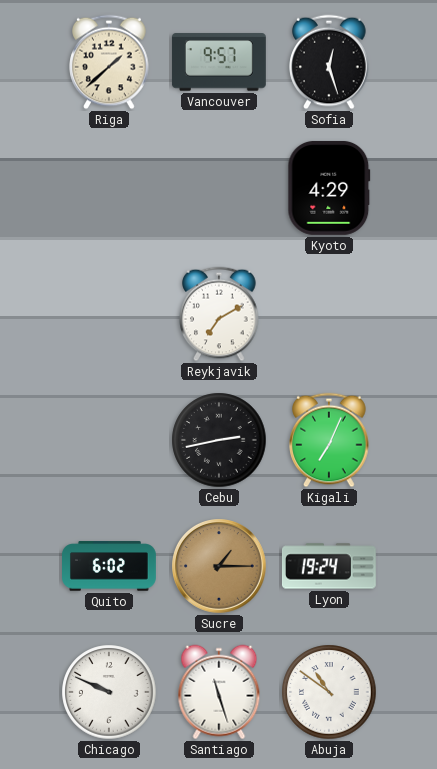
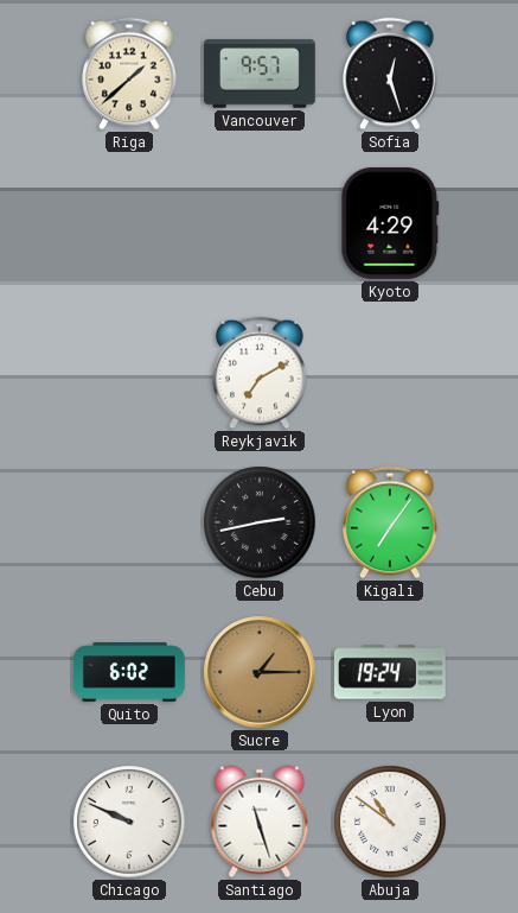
Kigali: 7:04 -> 7:06
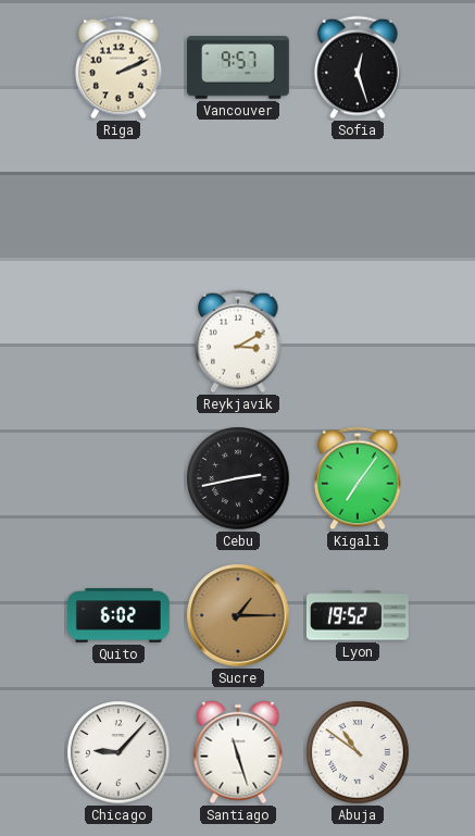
Riga: 1:38 -> 2:11
Kyoto: 4:29 -> none
Reykjavik: 7:10 -> 3:10
Lyon: 19:24 -> 19:52
Chicago: 9:49 -> 9:07
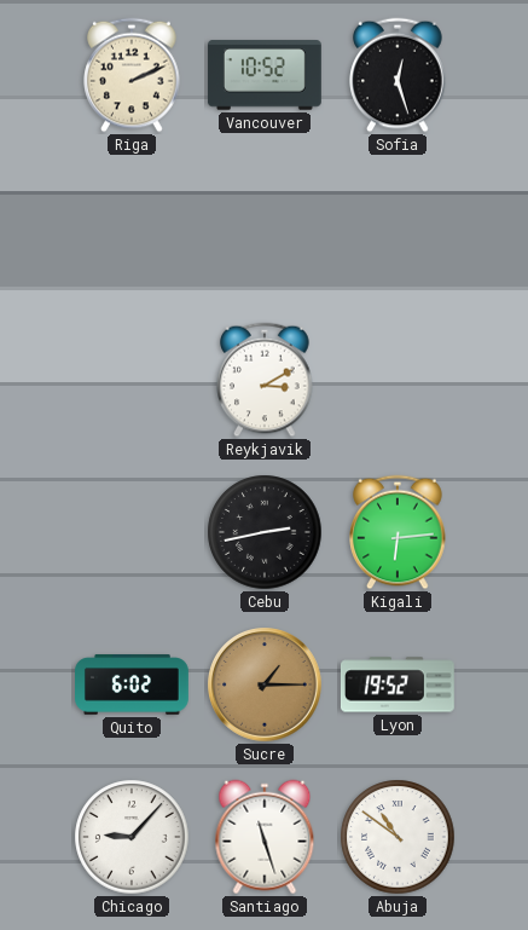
Vancouver: 9:57 -> 10:52
Kigali: 7:06 -> 6:14
